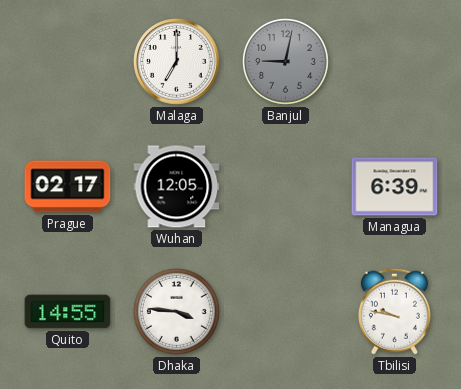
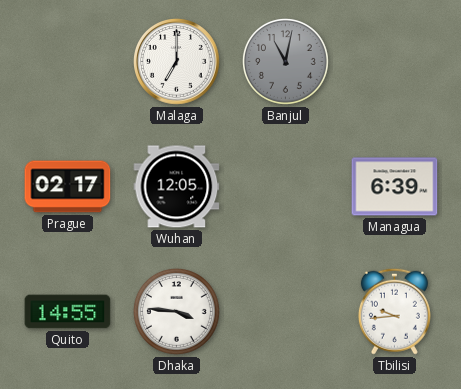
Banjul: 9:02 -> 11:02
Tbilisi: 9:47 -> 9:44
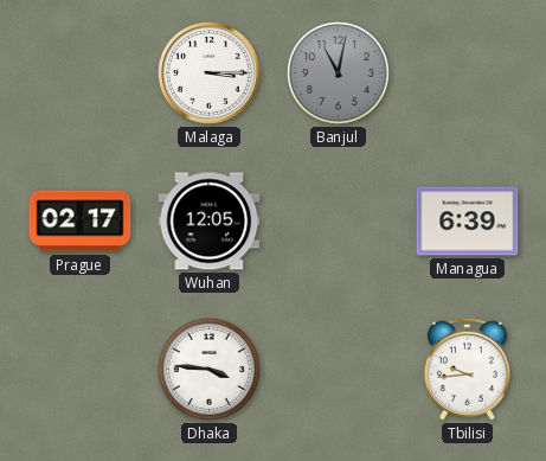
Malaga: 7:00 -> 3:15
Quito: 14:55 -> none
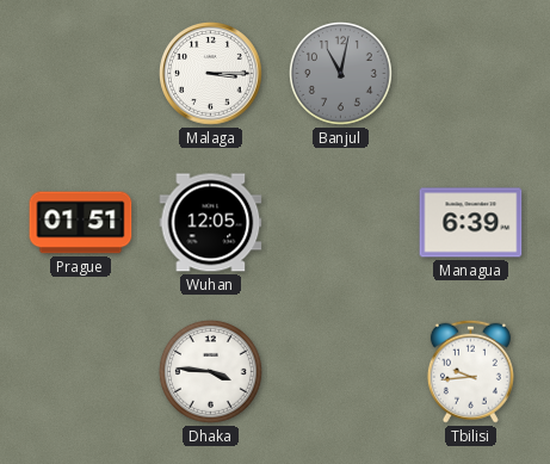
Prague: 02:17 -> 01:51
